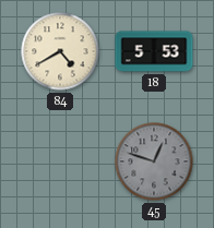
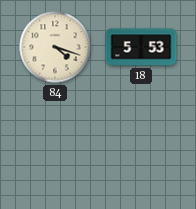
84: 4:40 -> 4:18
45: 12:48 -> none
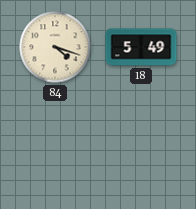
18: 5:53 -> 5:49
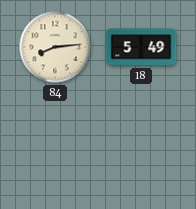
84: 4:18 -> 8:14
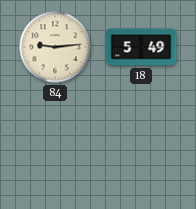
84: 8:14 -> 9:14
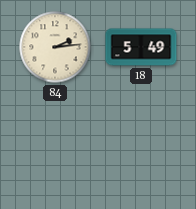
84: 9:14 -> 2:14
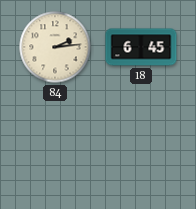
18: 5:49 -> 6:45
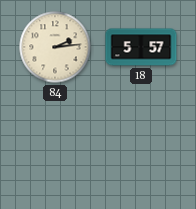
18: 6:45 -> 5:57
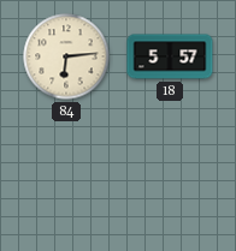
84: 2:14 -> 6:14
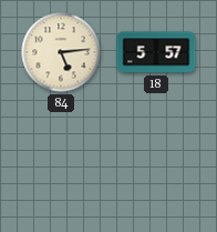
84: 6:14 -> 5:14
